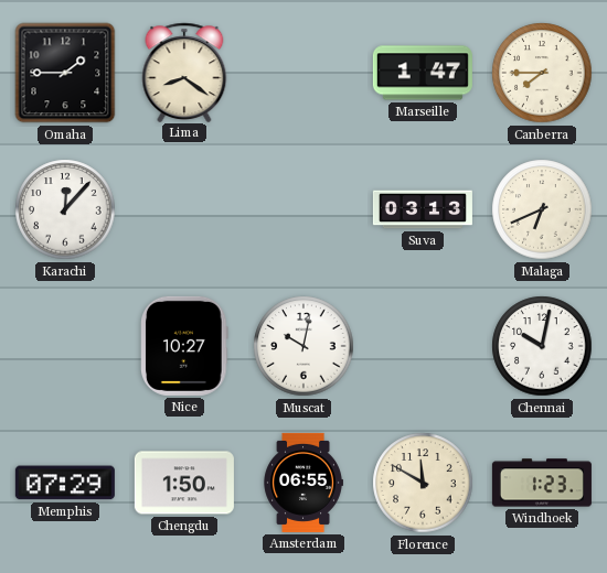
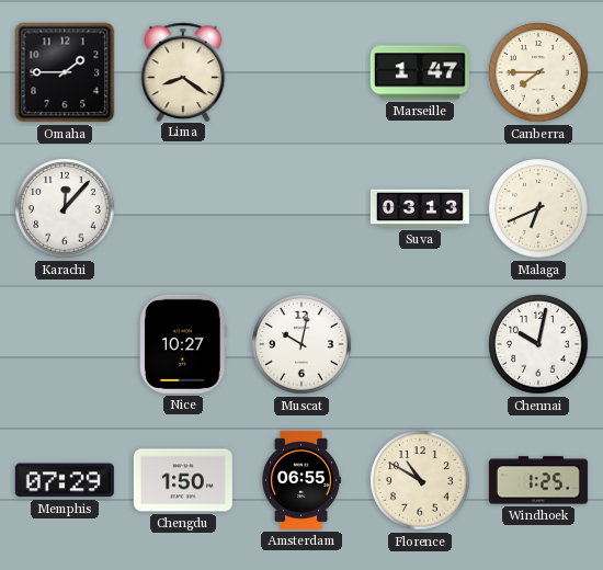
Florence: 11:50 -> 10:50
Windhoek: 1:23 -> 1:25
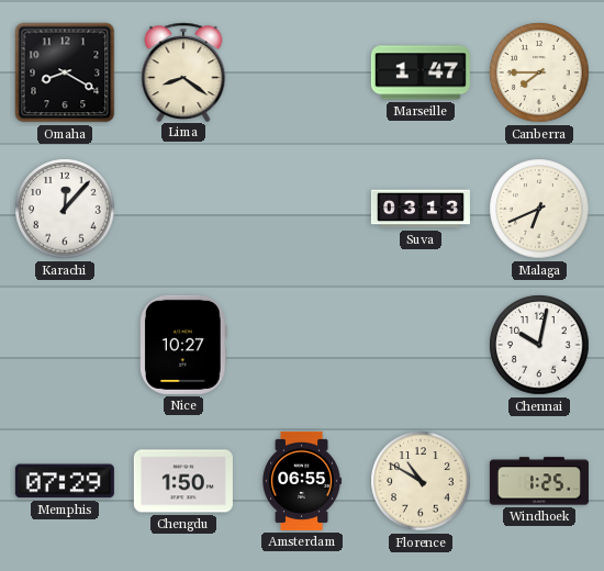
Omaha: 1:45 -> 8:20
Muscat: 10:02 -> none
